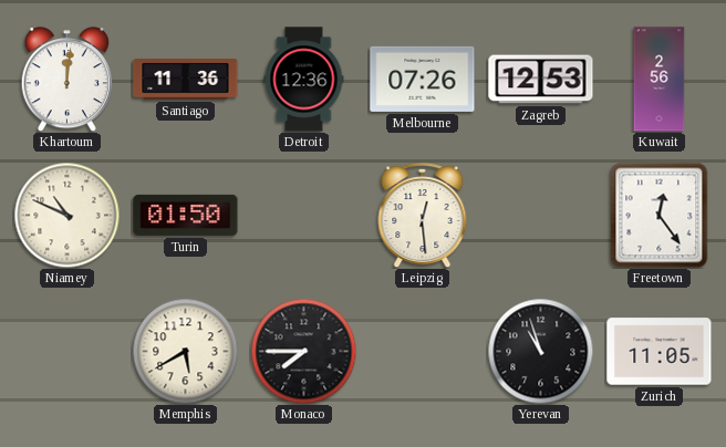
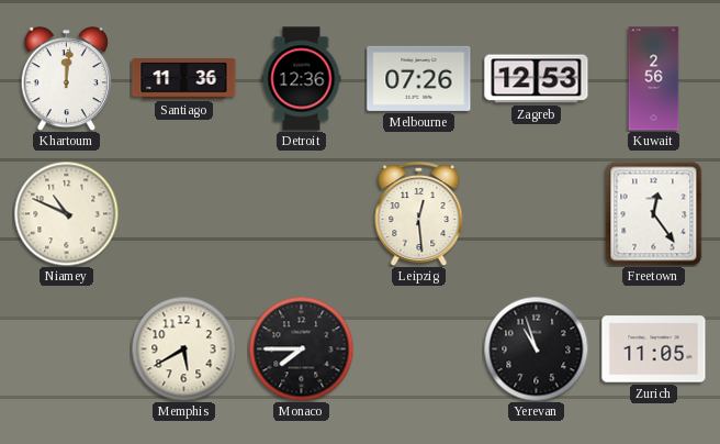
Turin: 01:50 -> none
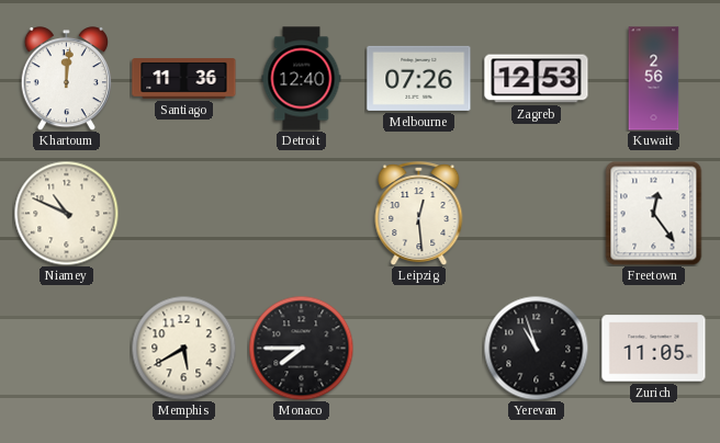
Detroit: 12:36 -> 12:40
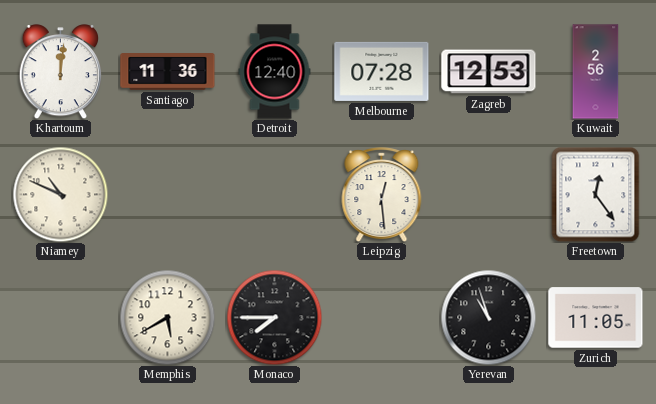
Melbourne: 07:26 -> 07:28
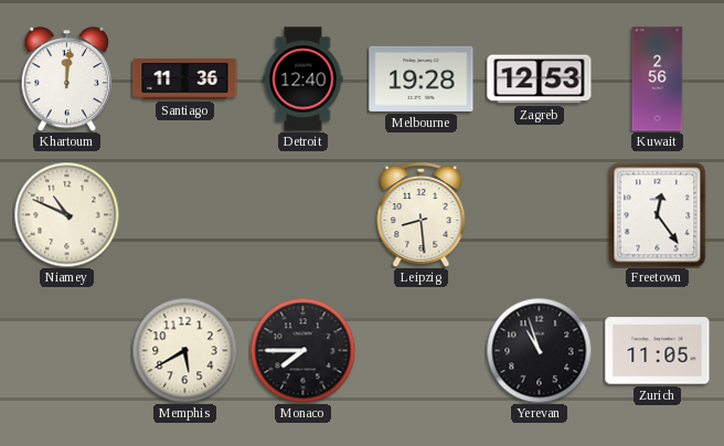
Melbourne: 07:28 -> 19:28
Leipzig: 12:29 -> 8:29
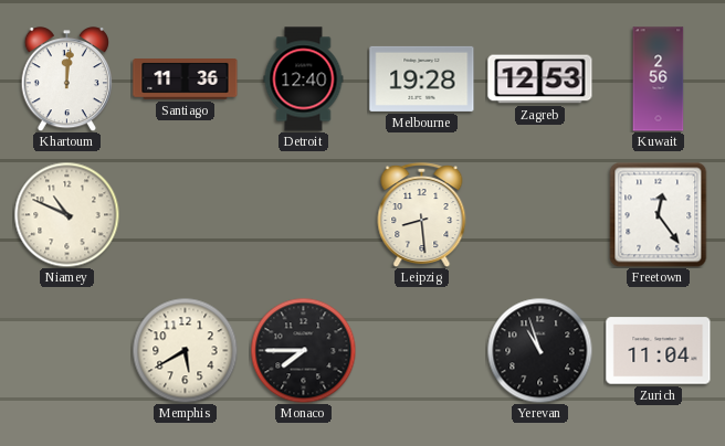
Zurich: 11:05 -> 11:04
